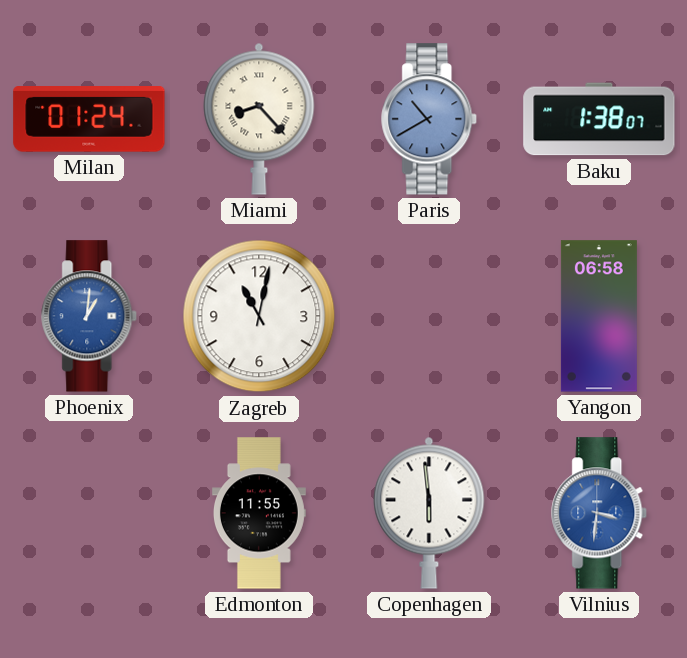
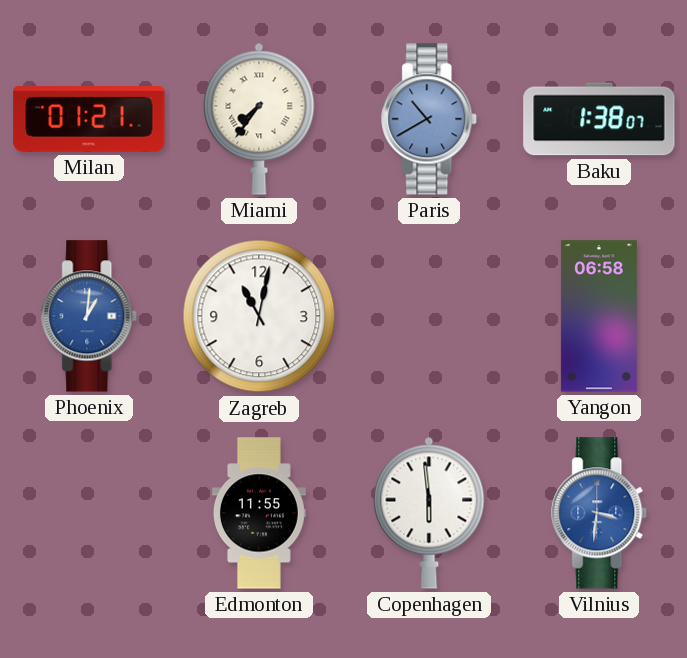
Milan: 01:24 -> 01:21
Miami: 8:23 -> 7:36
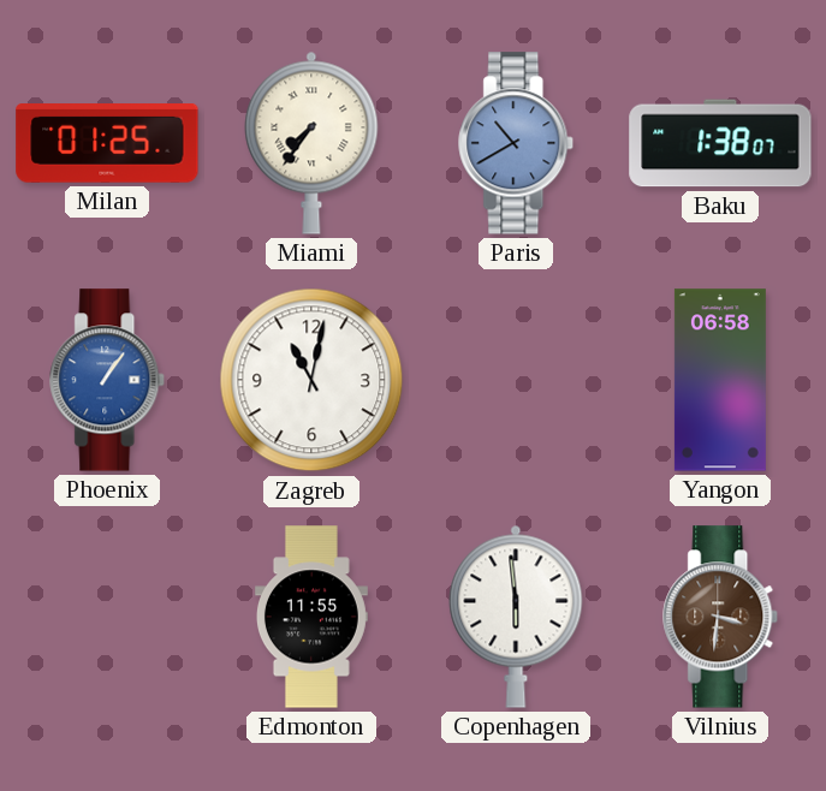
Milan: 01:21 -> 01:25
Phoenix: 1:01 -> 1:06
Vilnius dial: blue -> brown
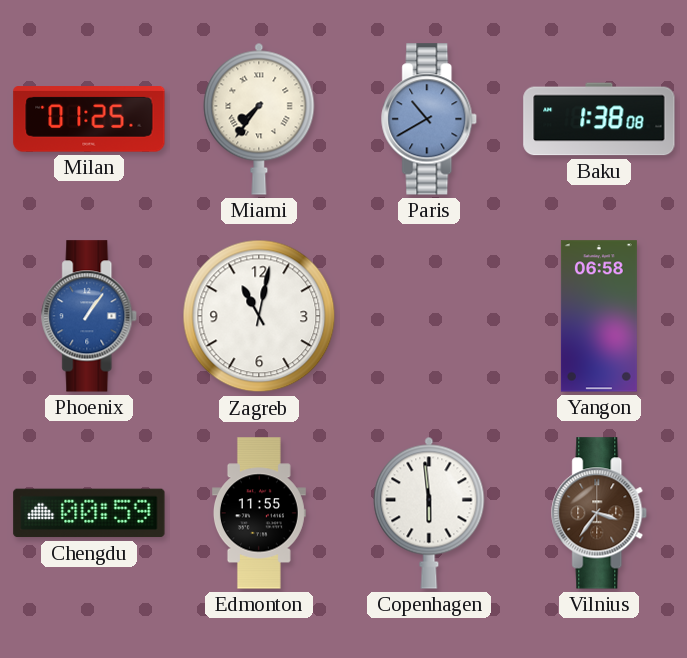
Baku: 1:38:07 -> 1:38:08
Chengdu: none -> 00:59
Vilnius: 3:31 -> 3:36
